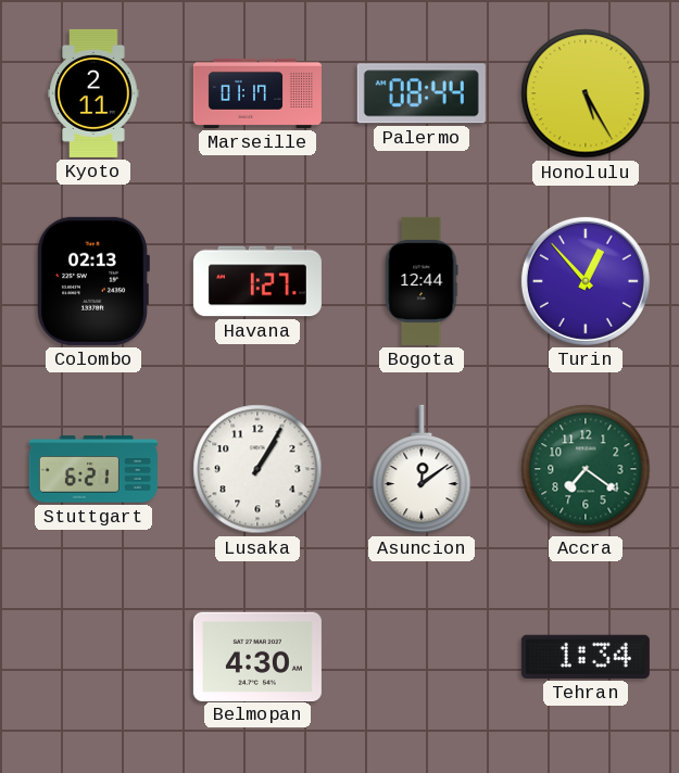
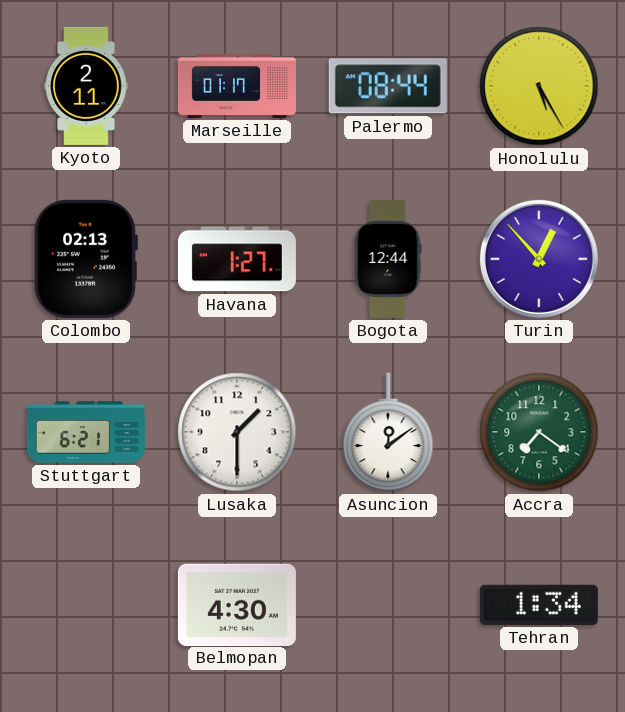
Lusaka: 1:05 -> 1:30
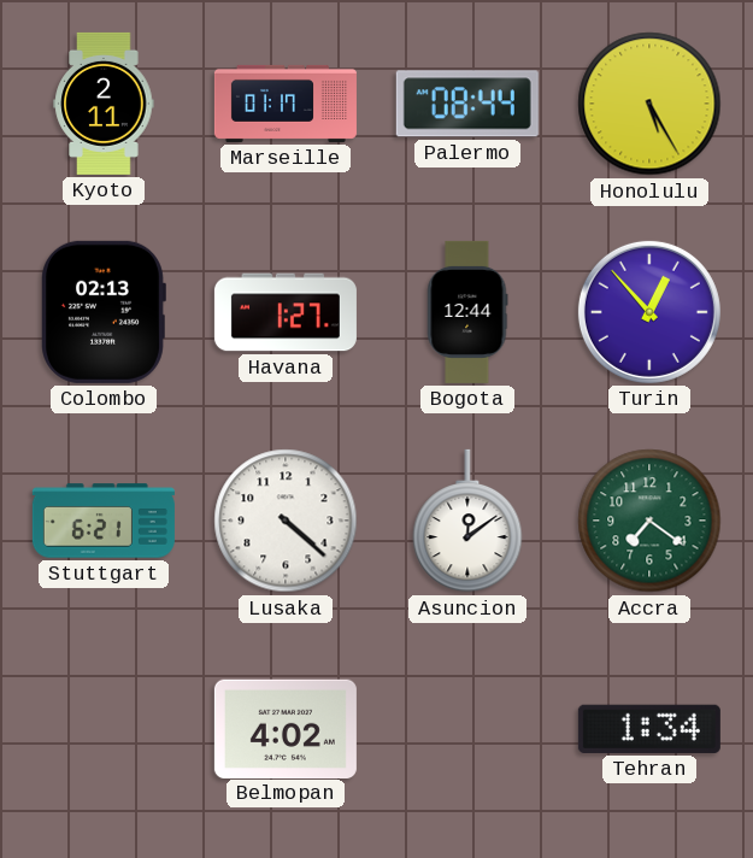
Lusaka: 1:30 -> 4:22
Belmopan: 4:30 -> 4:02
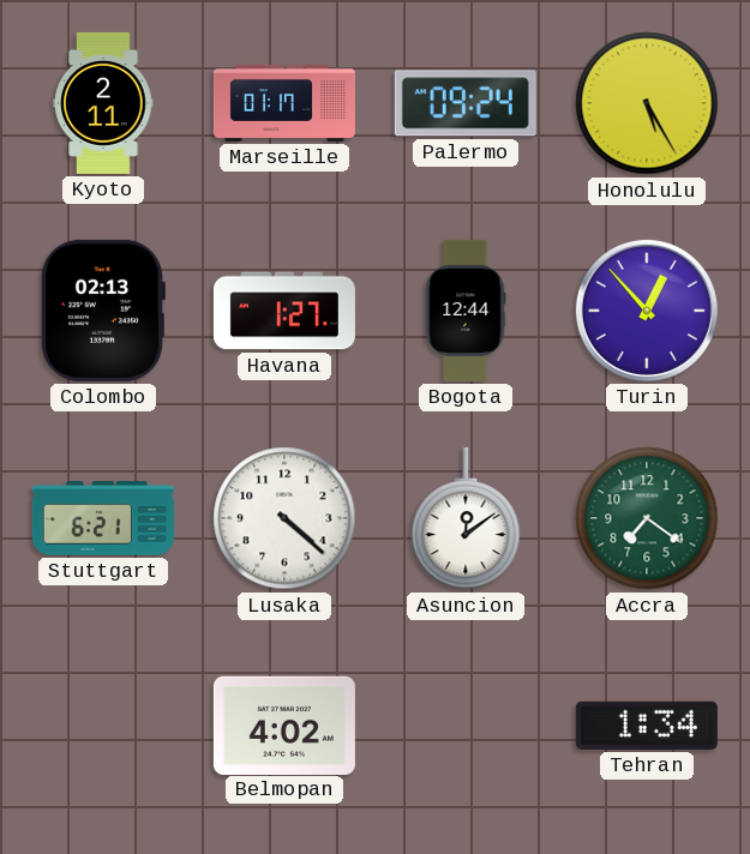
Palermo: 08:44 -> 09:24
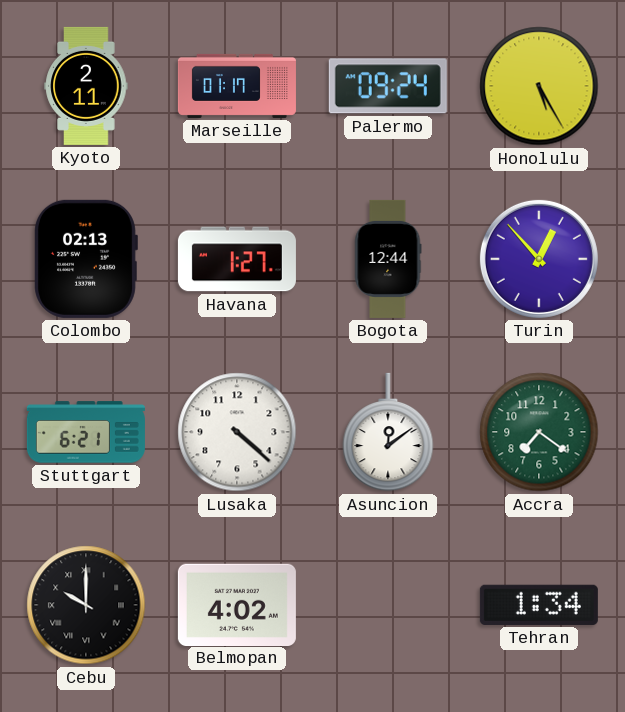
Cebu: none -> 10:00
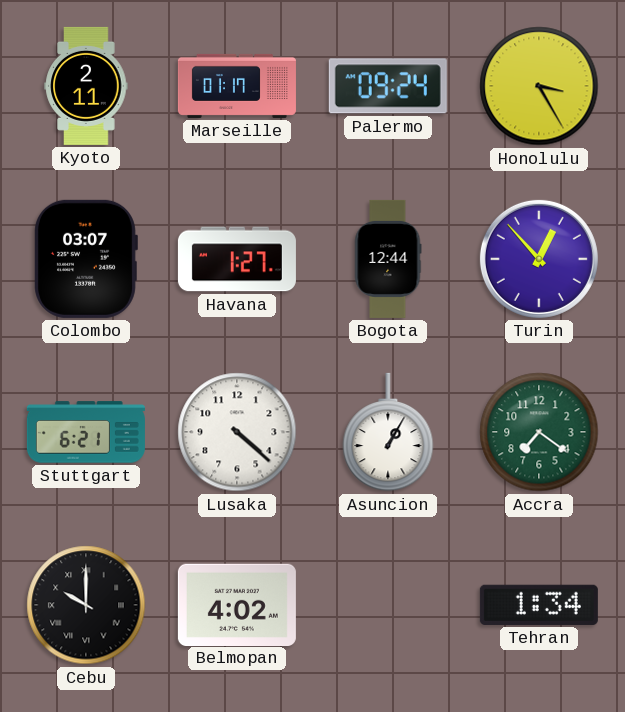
Honolulu: 5:25 -> 3:25
Colombo: 02:13 -> 03:07
Asuncion: 12:09 -> 1:05
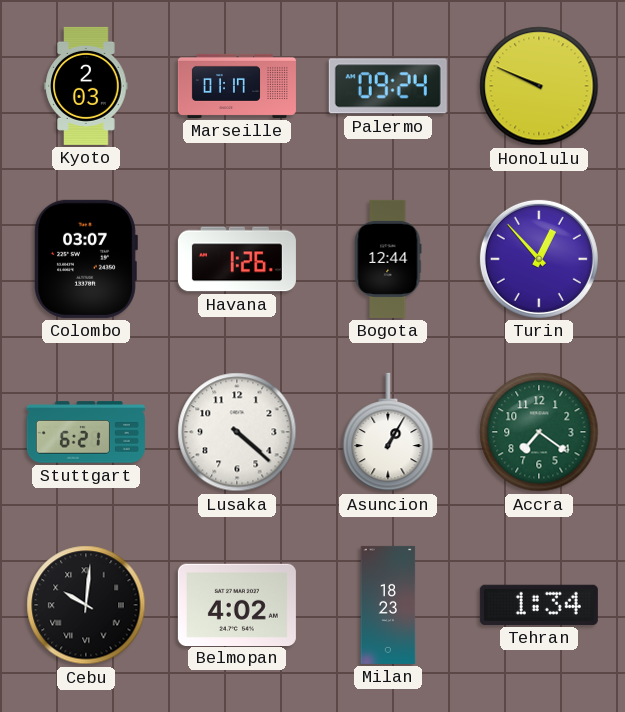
Kyoto: 2:11 -> 2:03
Honolulu: 3:25 -> 9:49
Havana: 1:27 -> 1:26
Cebu: 10:00 -> 10:01
Milan: none -> 18:23
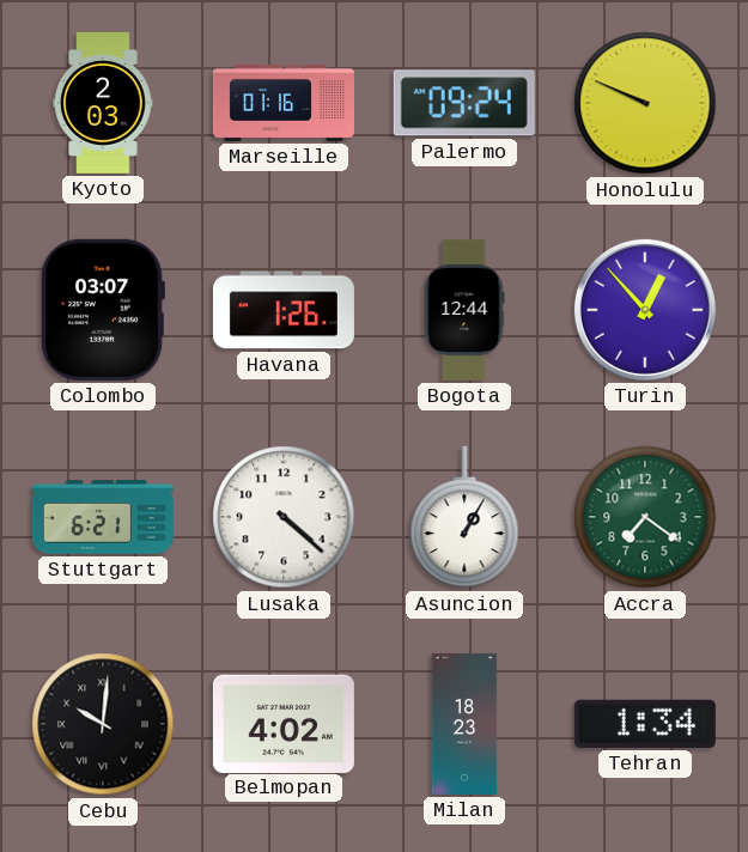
Marseille: 01:17 -> 01:16
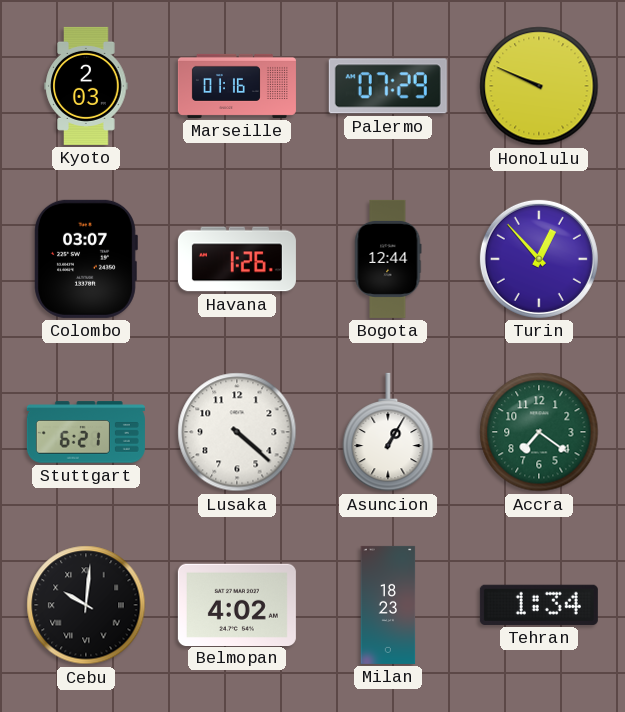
Palermo: 09:24 -> 07:29
